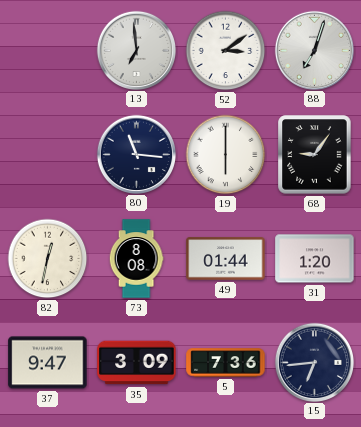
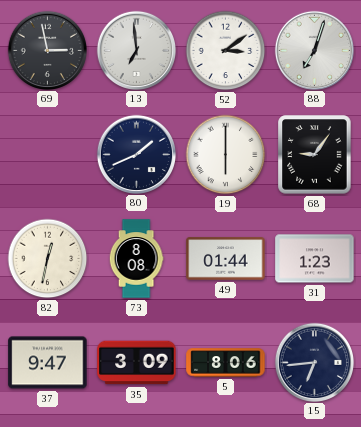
69: none -> 2:58
80: 11:16 -> 1:41
31: 1:20 -> 1:23
5: 7:36 -> 8:06
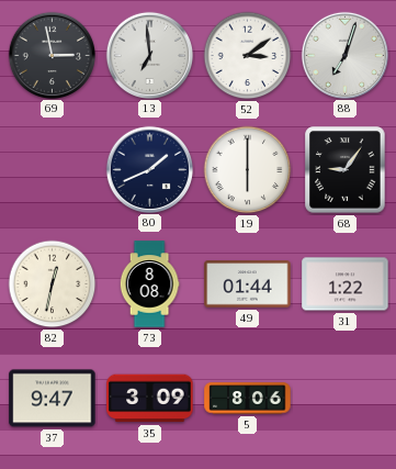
31: 1:23 -> 1:22
15: 6:44 -> none
